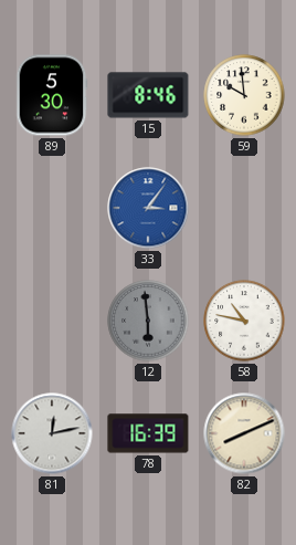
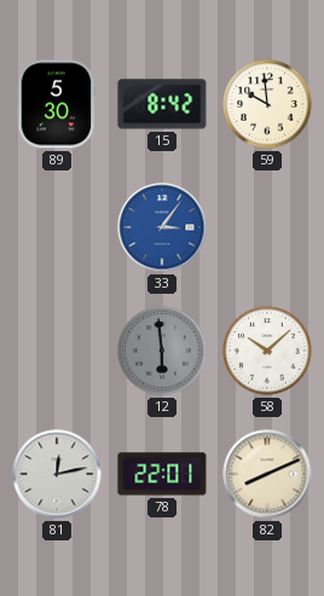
15: 8:46 -> 8:42
58: 10:47 -> 10:08
78: 16:39 -> 22:01
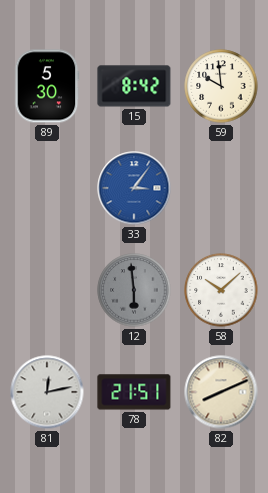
78: 22:01 -> 21:51
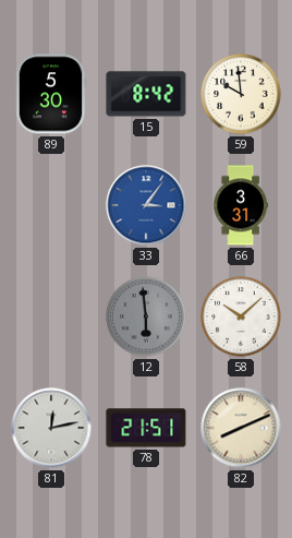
66: none -> 3:31
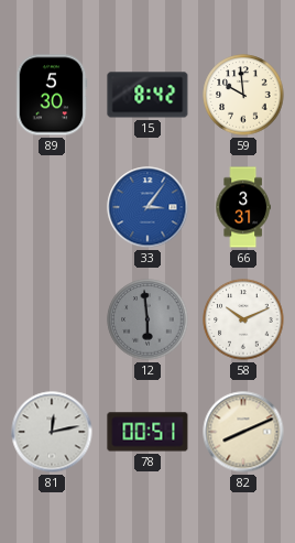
58: 10:08 -> 10:11
78: 21:51 -> 00:51
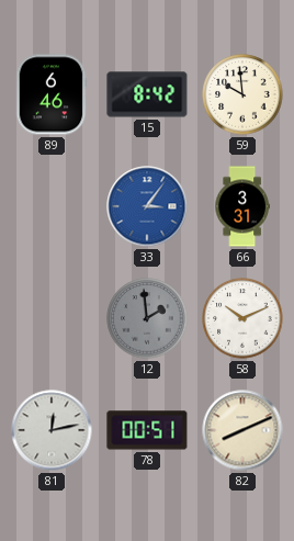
89: 5:30 -> 6:46
12: 5:59 -> 1:59
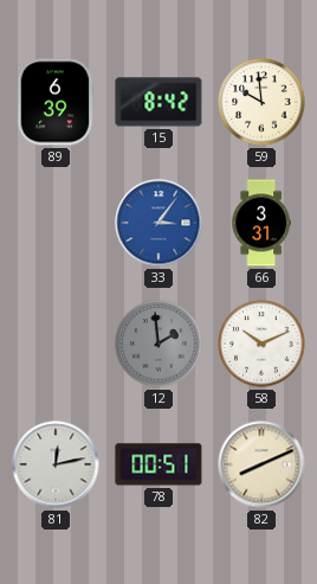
89: 6:46 -> 6:39
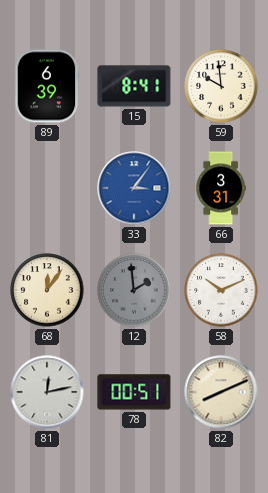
15: 8:42 -> 8:41
68: none -> 12:06
